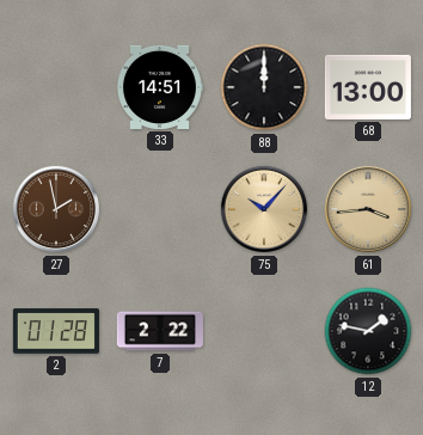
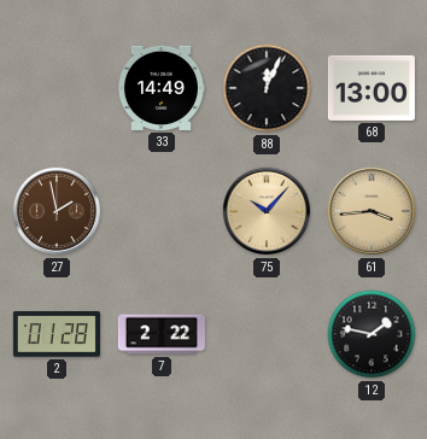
33: 14:51 -> 14:49
88: 12:00 -> 12:04
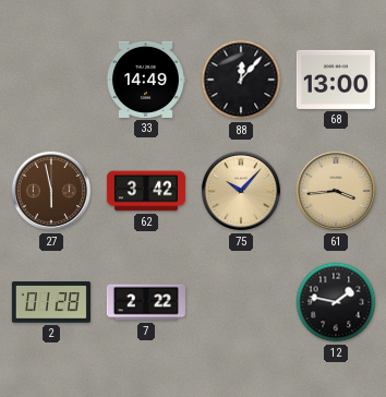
88: 12:04 -> 12:07
27: 1:58 -> 5:58
62: none -> 3:42
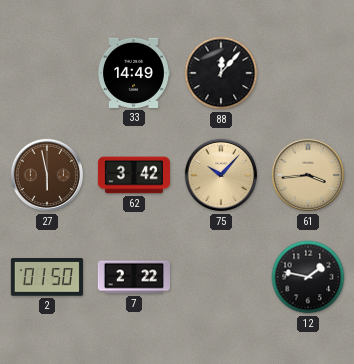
68: 13:00 -> none
2: 01:28 -> 01:50
